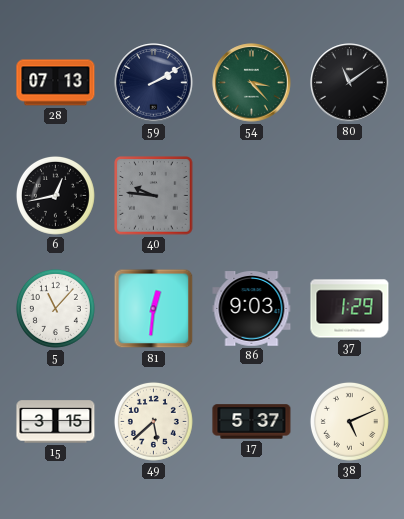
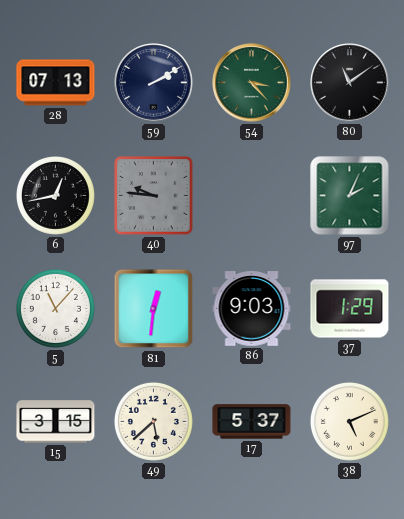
97: none -> 2:04
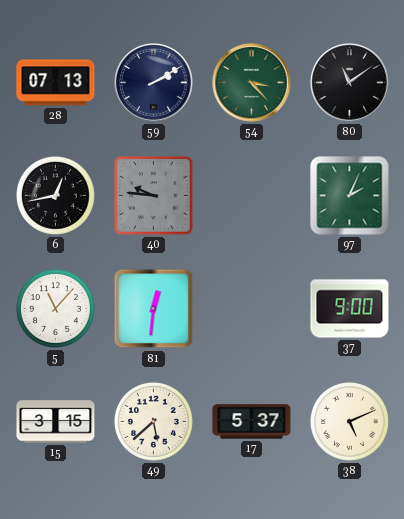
86: 9:03 -> none
37: 1:29 -> 9:00
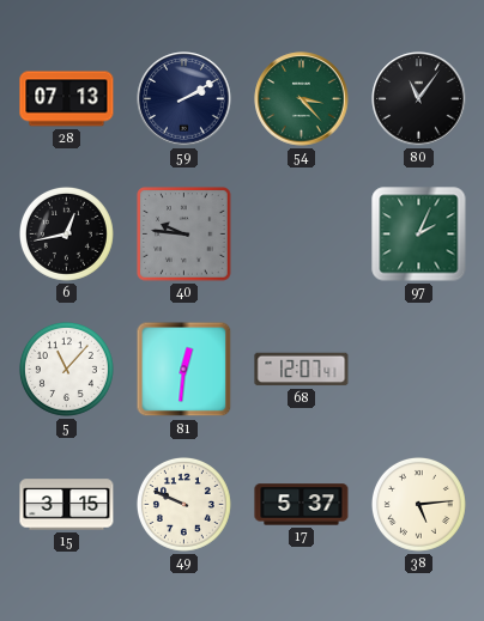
80: 11:09 -> 11:06
68: none -> 12:07
37: 9:00 -> none
49: 5:38 -> 9:49
38: 5:11 -> 5:14
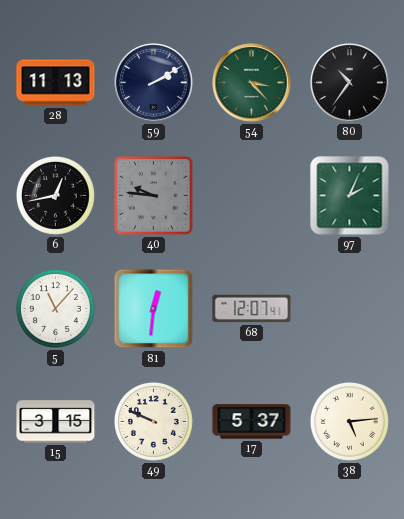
28: 07:13 -> 11:13
80: 11:06 -> 10:36
